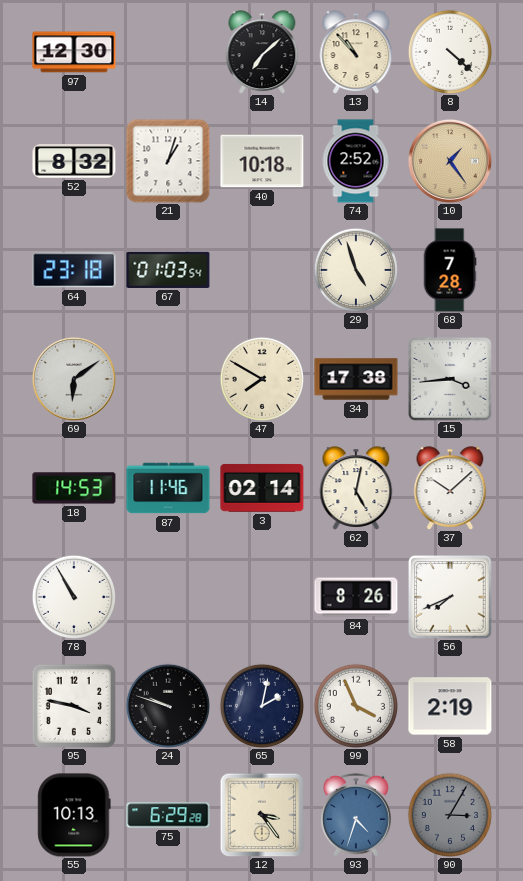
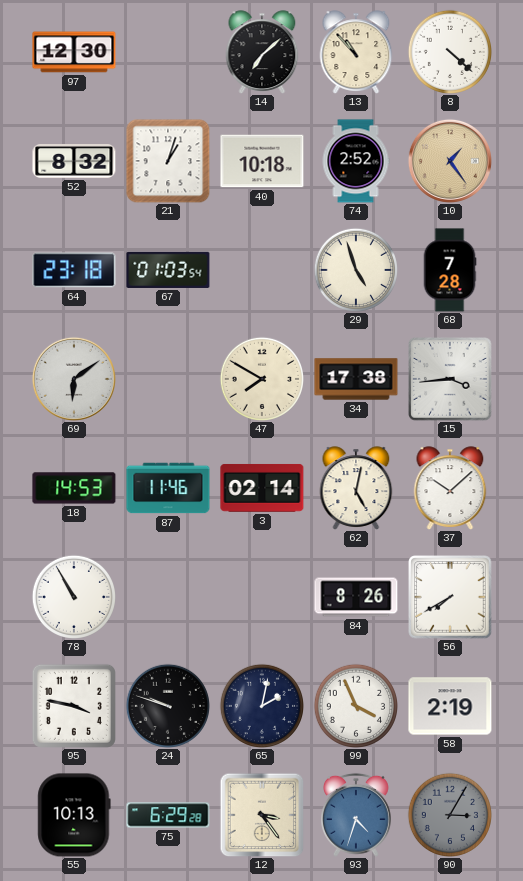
56: 7:41 -> 7:40
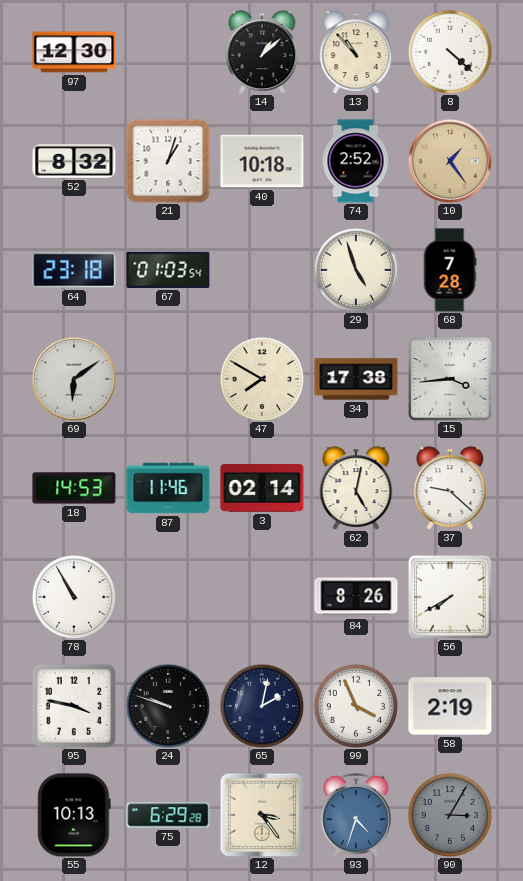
14: 7:08 -> 1:08
37: 10:08 -> 9:22
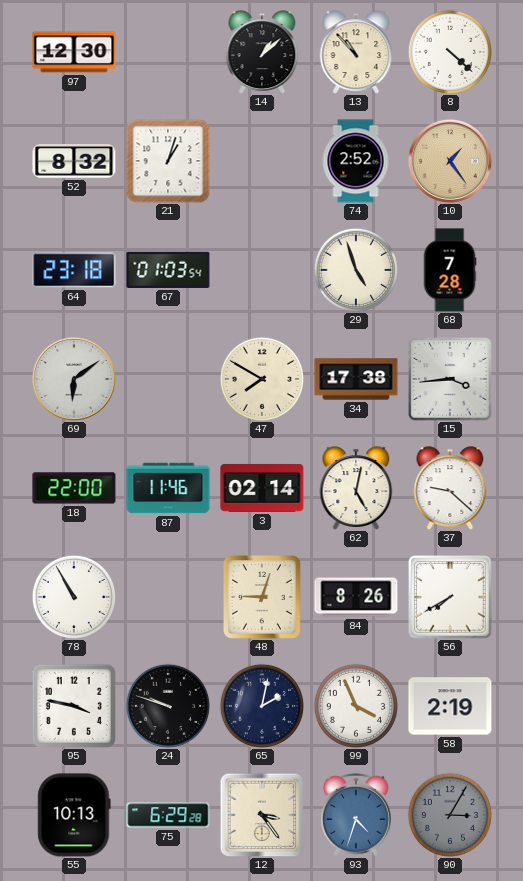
40: 10:18 -> none
18: 14:53 -> 22:00
48: none -> 9:03
